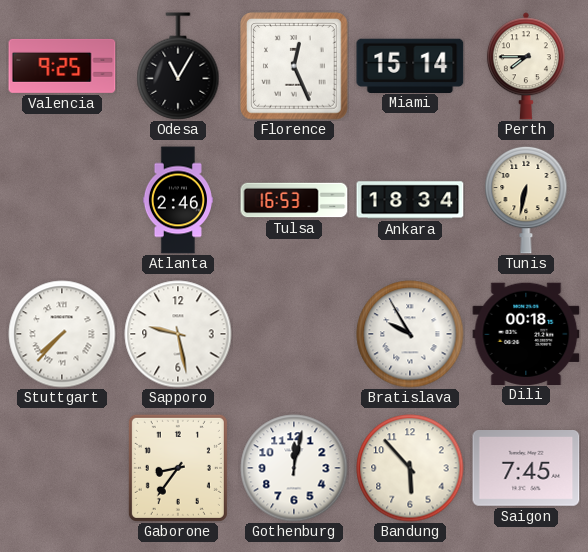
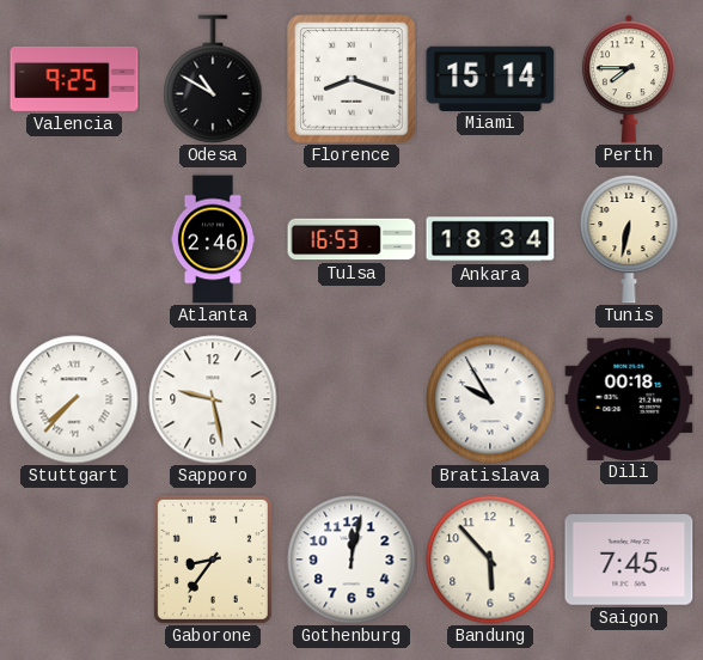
Odesa: 11:05 -> 10:50
Florence: 12:26 -> 8:18
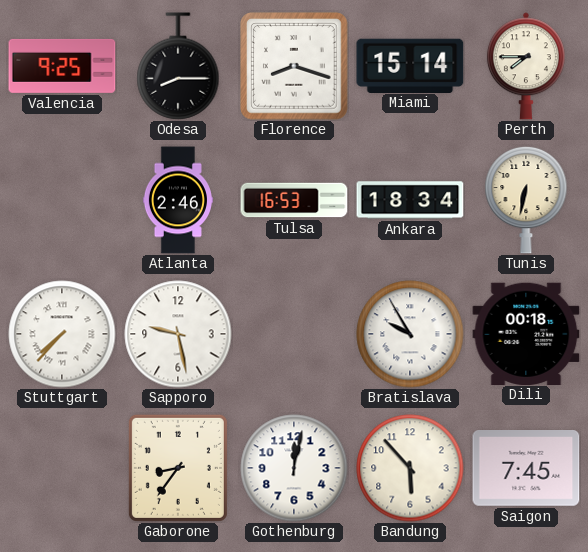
Odesa: 10:50 -> 8:15
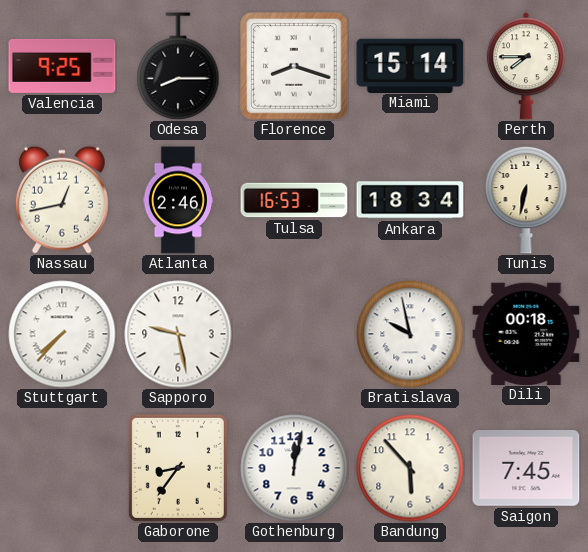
Nassau: none -> 12:43
Bratislava: 9:55 -> 9:58
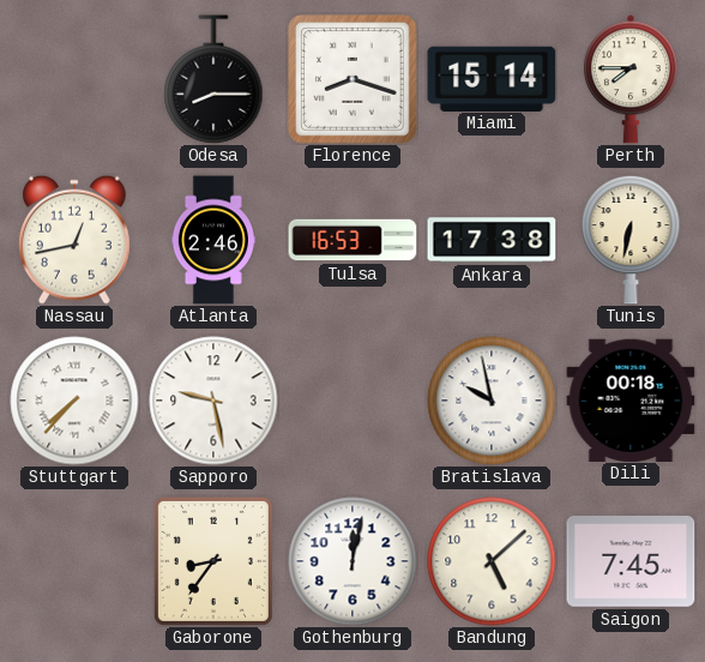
Valencia: 9:25 -> none
Ankara: 18:34 -> 17:38
Bandung: 5:53 -> 5:08
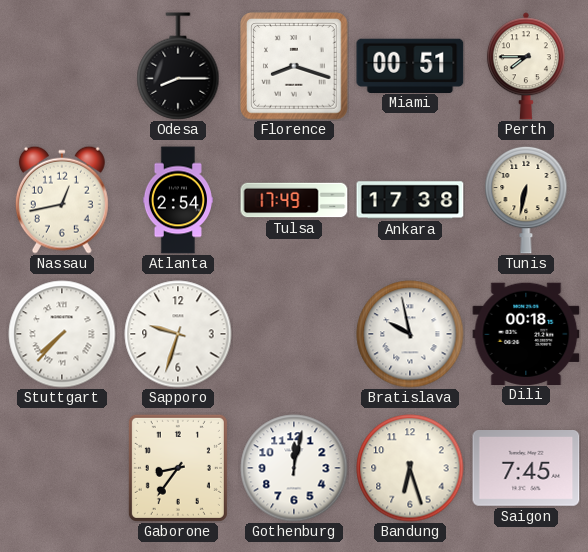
Miami: 15:14 -> 00:51
Atlanta: 2:46 -> 2:54
Tulsa: 16:53 -> 17:49
Sapporo: 9:28 -> 9:33
Bandung: 5:08 -> 6:27
